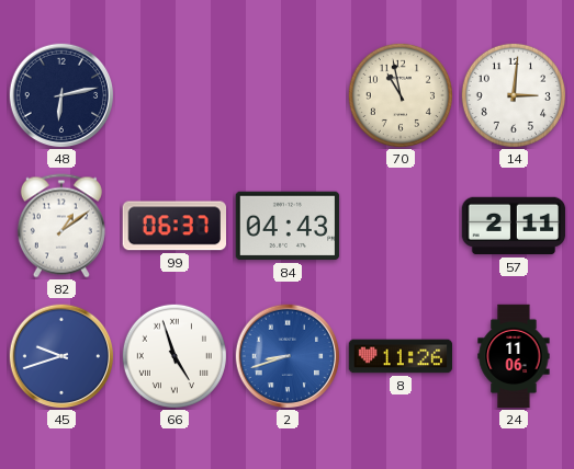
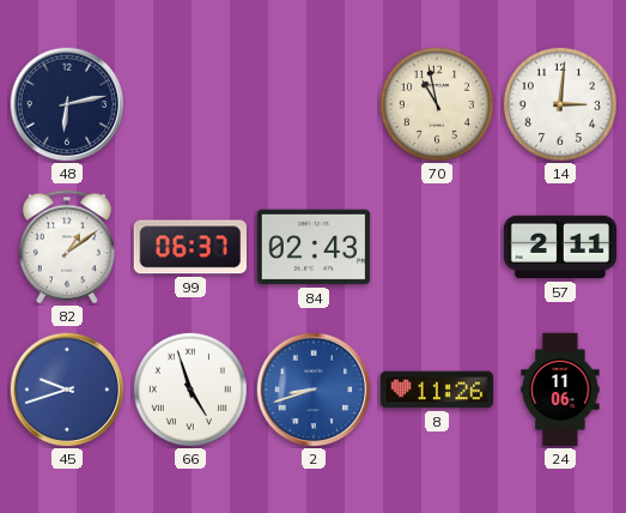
84: 04:43 -> 02:43
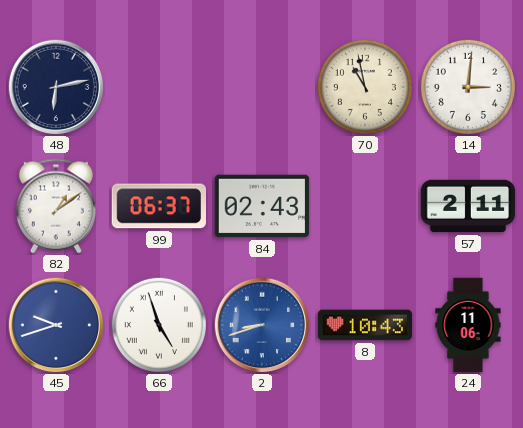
8: 11:26 -> 10:43
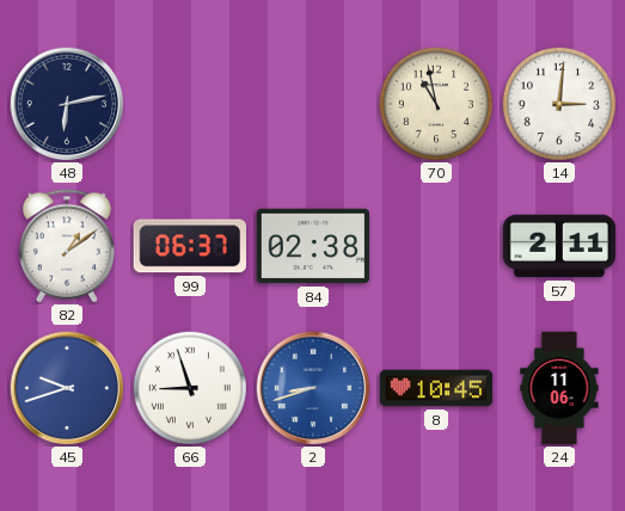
84: 02:43 -> 02:38
66: 4:57 -> 8:57
8: 10:43 -> 10:45
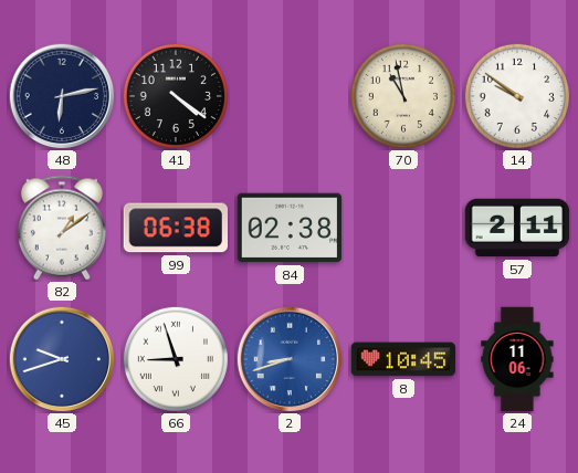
41: none -> 4:21
14: 3:01 -> 9:51
99: 06:37 -> 06:38
